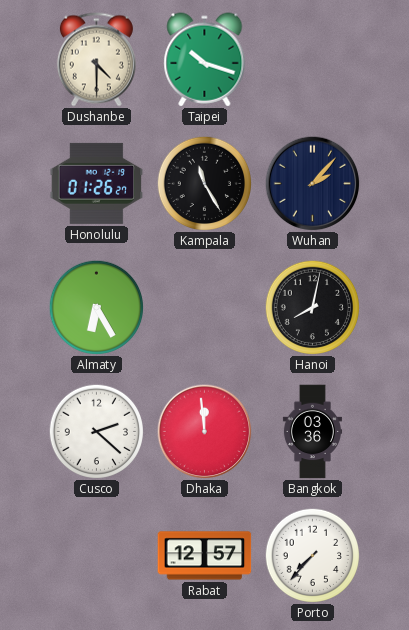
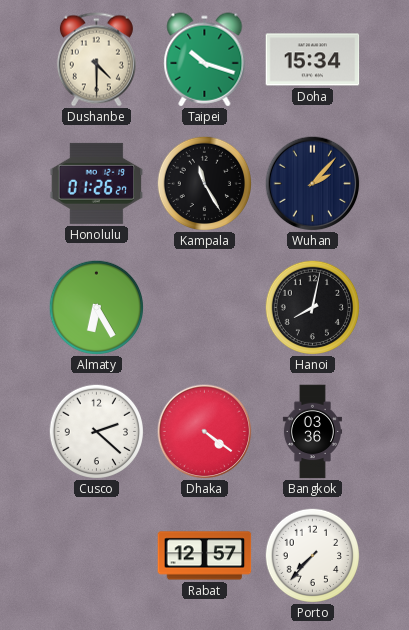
Doha: none -> 15:34
Dhaka: 11:59 -> 4:21
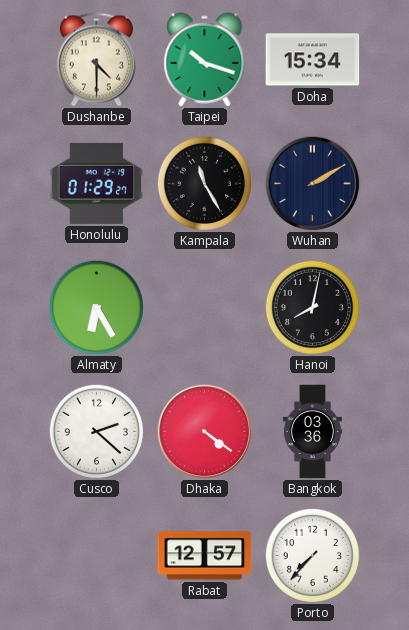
Honolulu: 01:26 -> 01:29
Wuhan: 2:07 -> 2:10
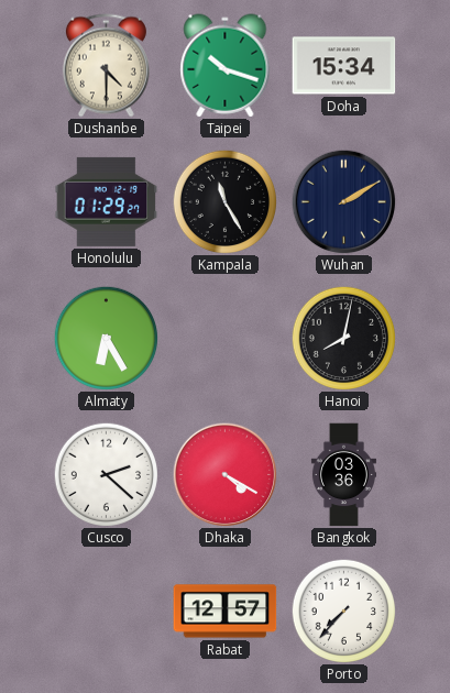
Dhaka: 4:21 -> 4:20
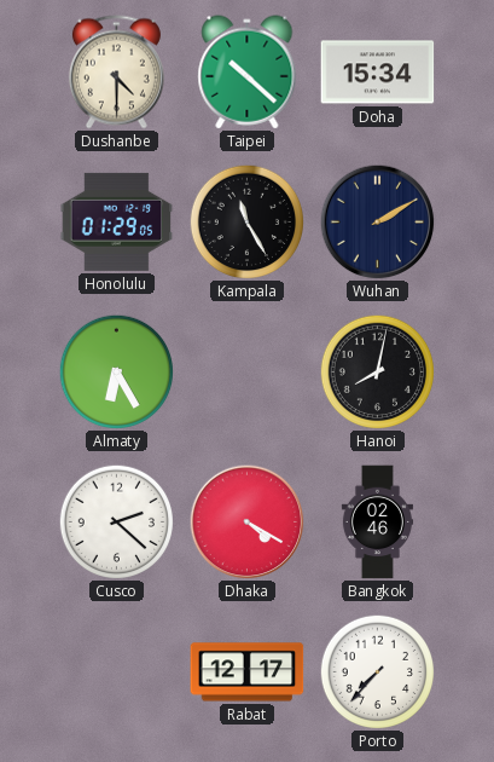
Taipei: 10:18 -> 10:22
Honolulu: 01:29:27 -> 01:29:05
Bangkok: 03:36 -> 02:46
Rabat: 12:57 -> 12:17
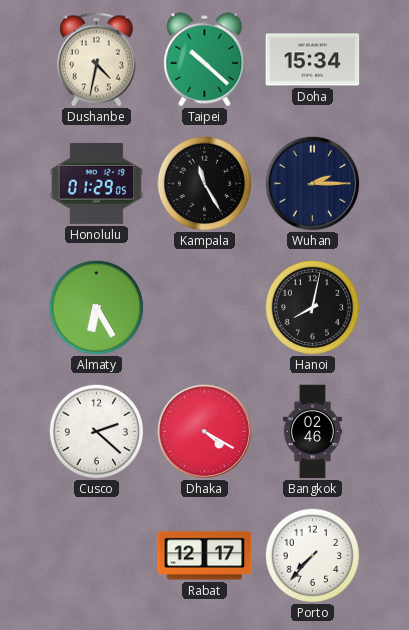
Dushanbe: 4:30 -> 4:32
Wuhan: 2:10 -> 2:15
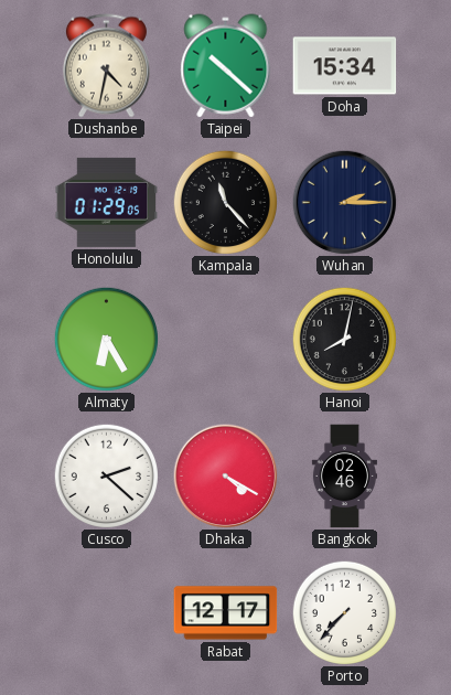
Kampala: 11:25 -> 11:23
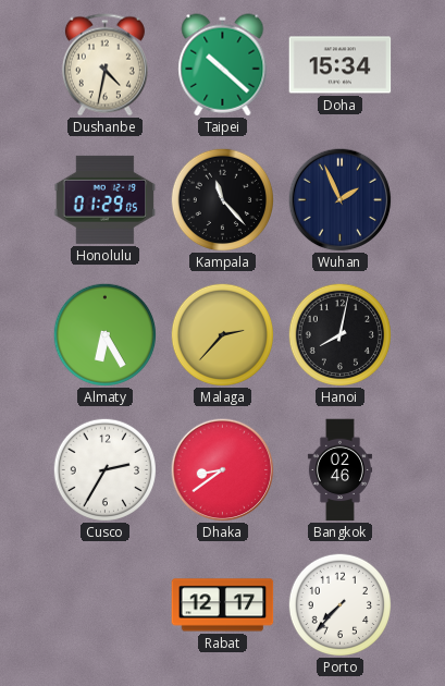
Wuhan: 2:15 -> 1:56
Malaga: none -> 2:37
Cusco: 2:22 -> 2:35
Dhaka: 4:20 -> 8:39
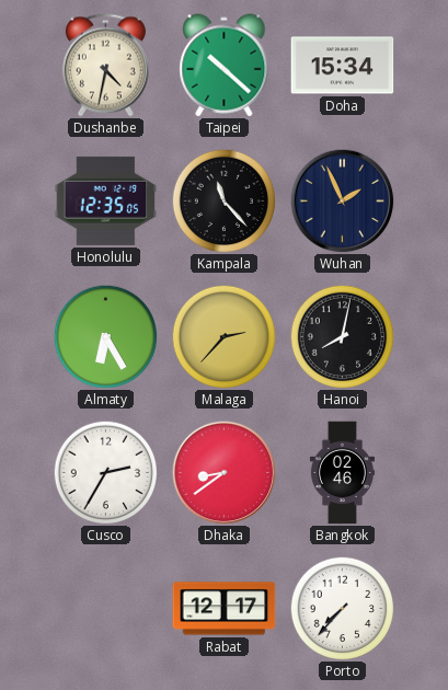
Honolulu: 01:29 -> 12:35
